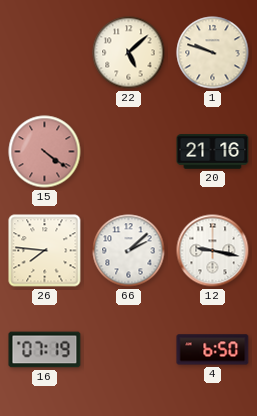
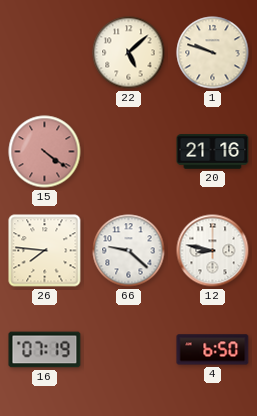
66: 2:08 -> 9:22
12: 9:17 -> 8:47
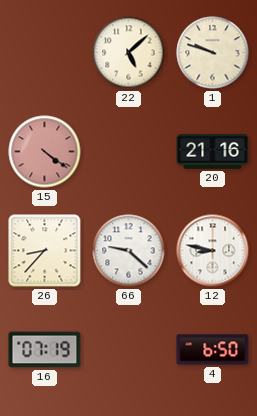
26: 7:46 -> 8:37
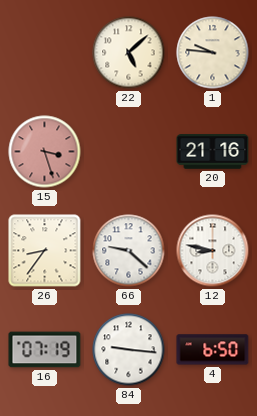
1: 9:48 -> 9:46
15: 4:21 -> 3:27
26: 8:37 -> 8:36
84: none -> 9:16
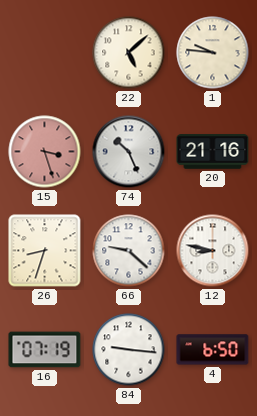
74: none -> 10:26
26: 8:36 -> 8:33
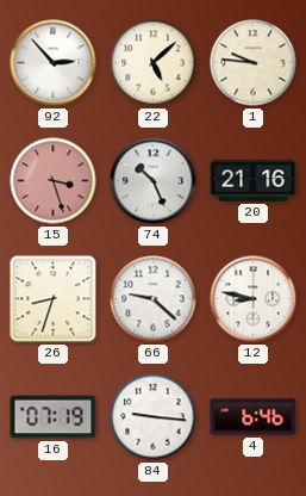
92: none -> 2:53
4: 6:50 -> 6:46
